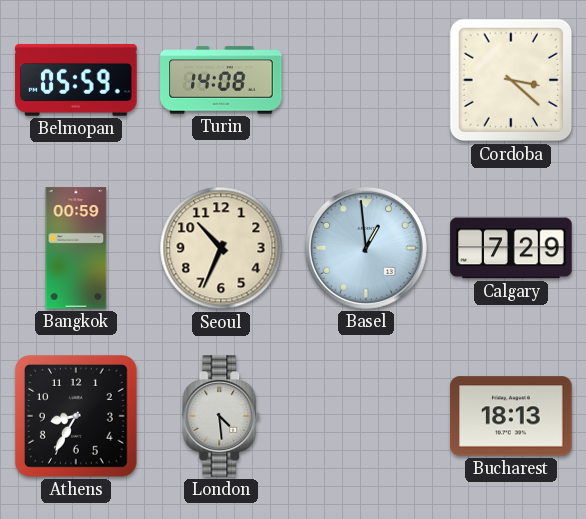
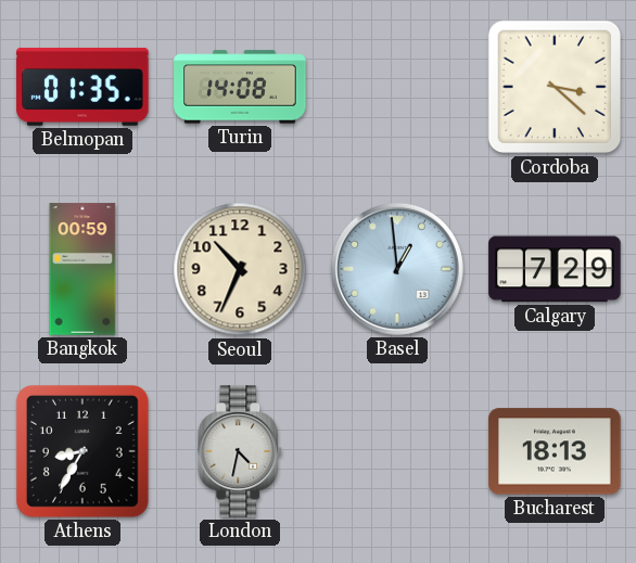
Belmopan: 05:59 -> 01:35
London: 4:29 -> 4:32
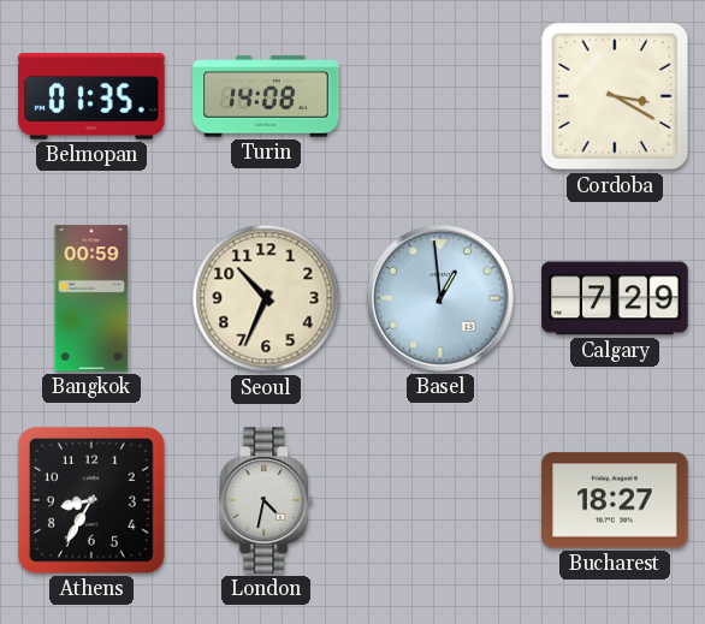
Cordoba: 3:22 -> 3:20
Bucharest: 18:13 -> 18:27
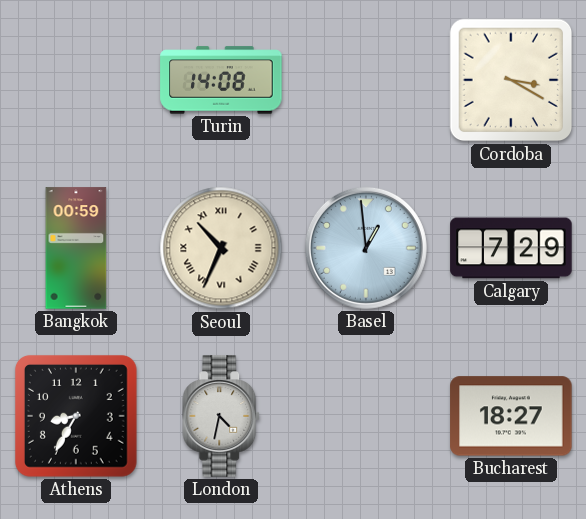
Belmopan: 01:35 -> none
Seoul numerals: Arabic -> Roman
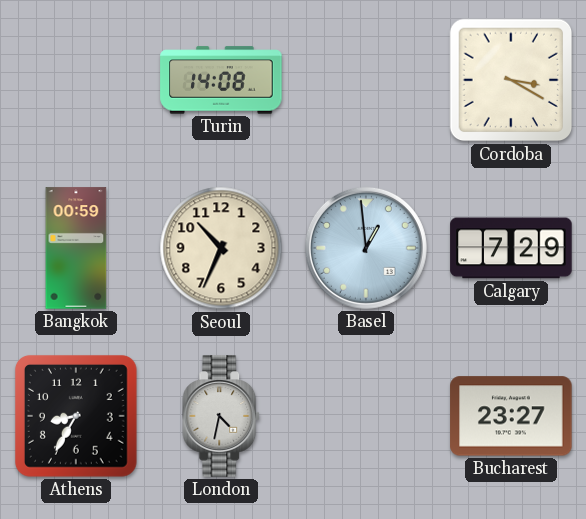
Seoul numerals: Roman -> Arabic
Bucharest: 18:27 -> 23:27
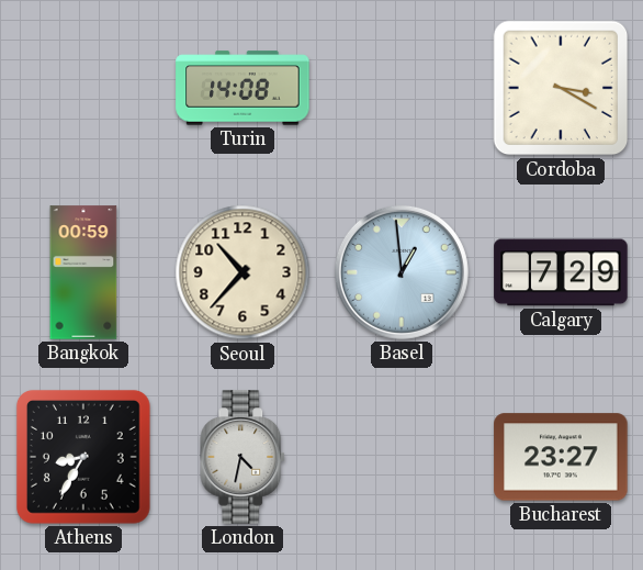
Seoul: 10:34 -> 10:37
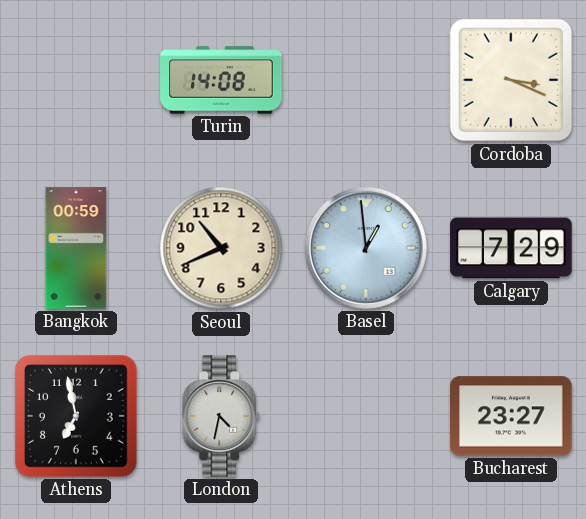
Cordoba: 3:20 -> 3:19
Seoul: 10:37 -> 10:41
Athens: 8:35 -> 6:58
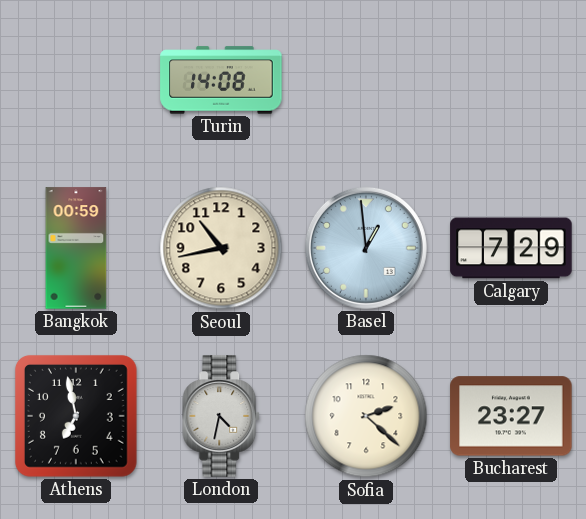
Cordoba: 3:19 -> none
Seoul: 10:41 -> 10:43
Sofia: none -> 2:22
